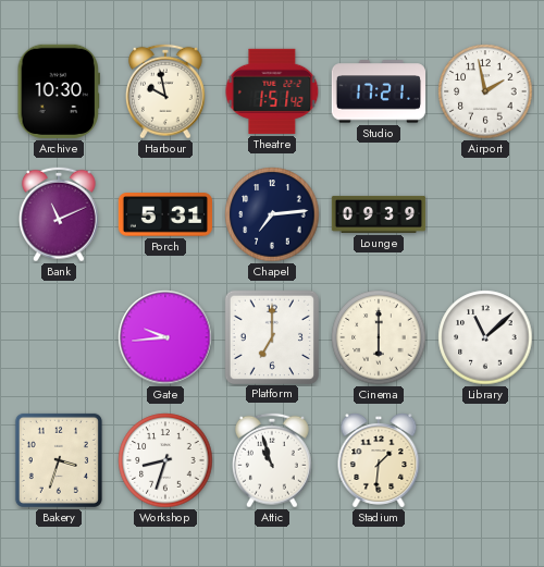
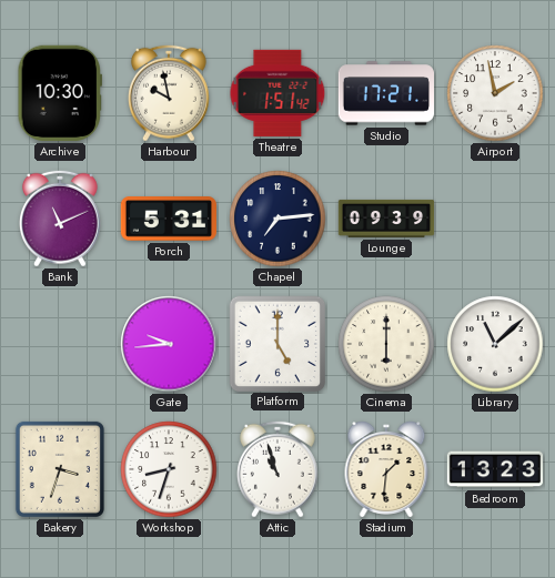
Platform: 7:00 -> 5:00
Bedroom: none -> 13:23
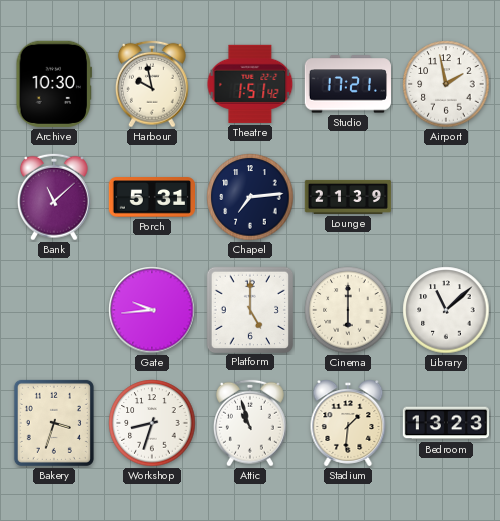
Bank: 11:11 -> 11:08
Lounge: 09:39 -> 21:39
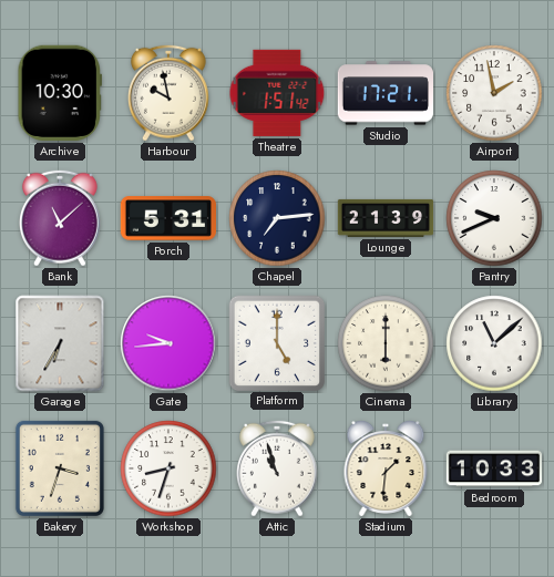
Pantry: none -> 9:41
Garage: none -> 6:35
Bedroom: 13:23 -> 10:33
